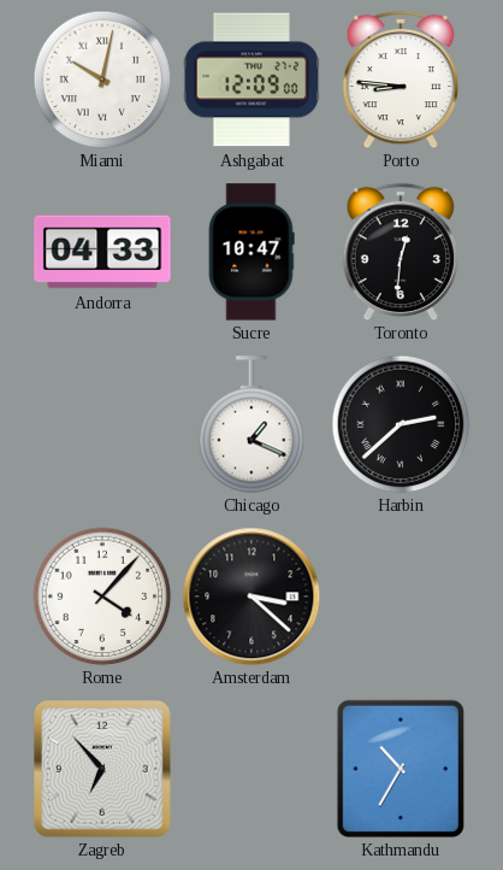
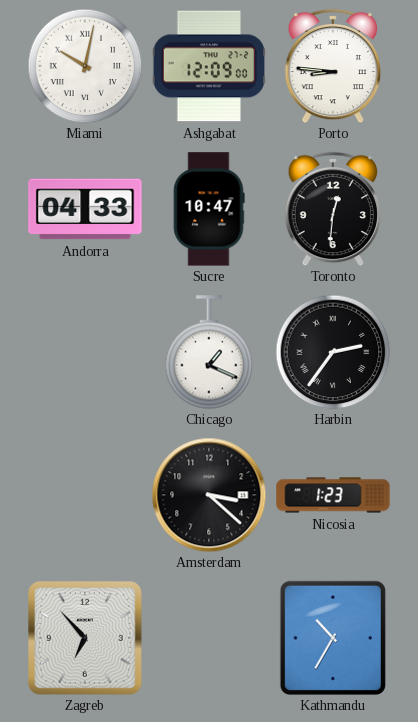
Harbin: 2:38 -> 2:36
Rome: 4:07 -> none
Nicosia: none -> 1:23
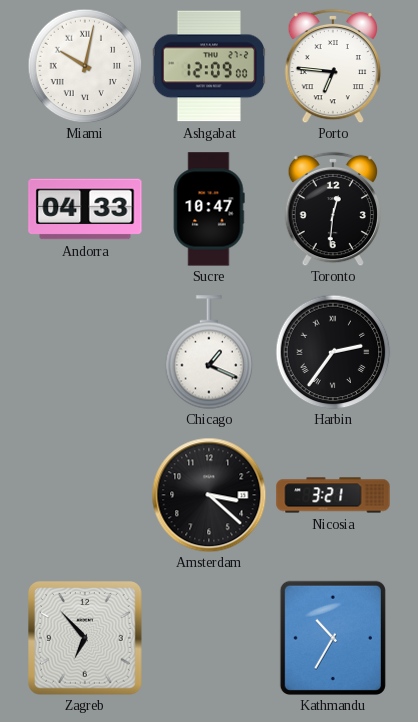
Porto: 8:46 -> 6:46
Nicosia: 1:23 -> 3:21
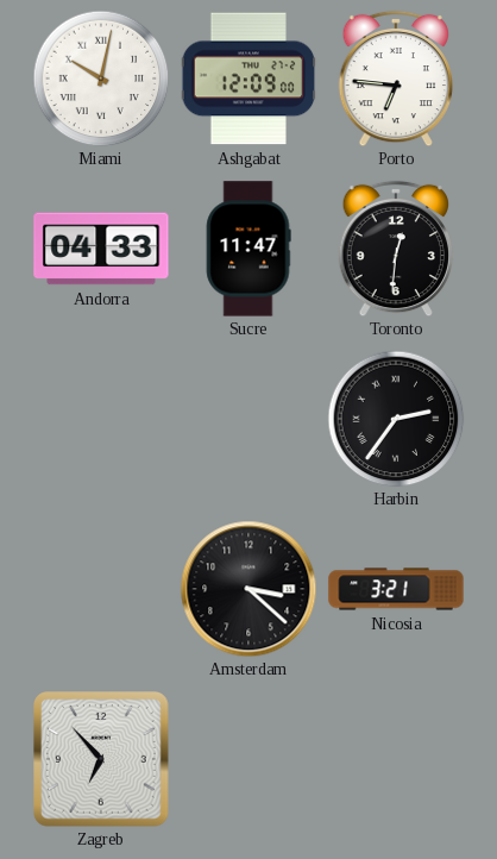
Sucre: 10:47 -> 11:47
Chicago: 1:19 -> none
Kathmandu: 10:35 -> none
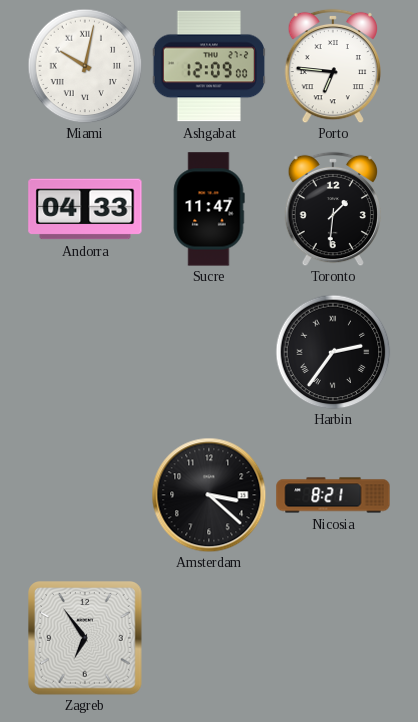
Toronto: 12:31 -> 1:31
Nicosia: 3:21 -> 8:21
Zagreb: 6:53 -> 6:54
